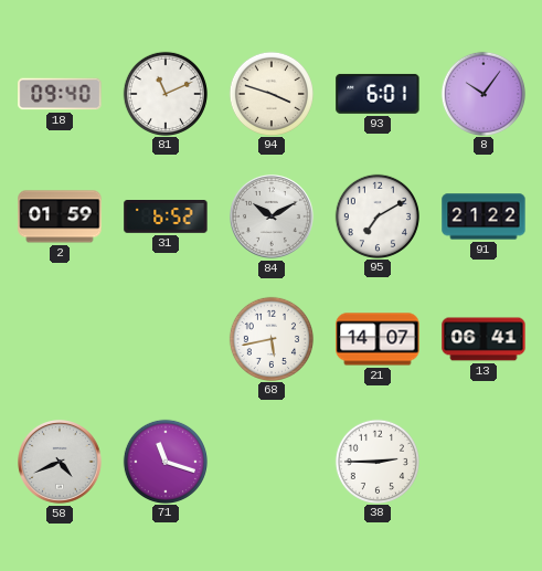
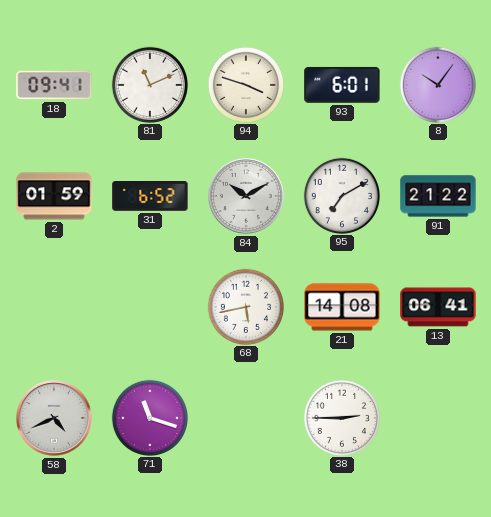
18: 09:40 -> 09:41
21: 14:07 -> 14:08
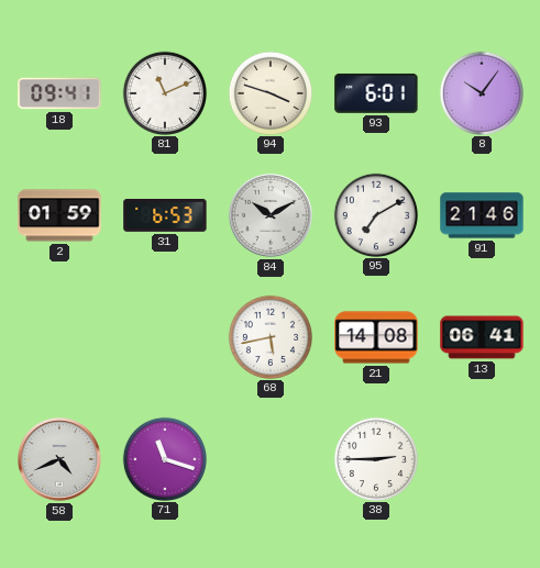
31: 6:52 -> 6:53
91: 21:22 -> 21:46
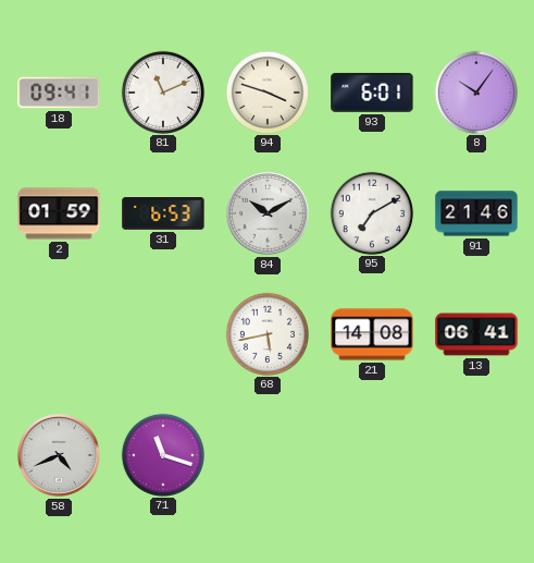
38: 2:45 -> none
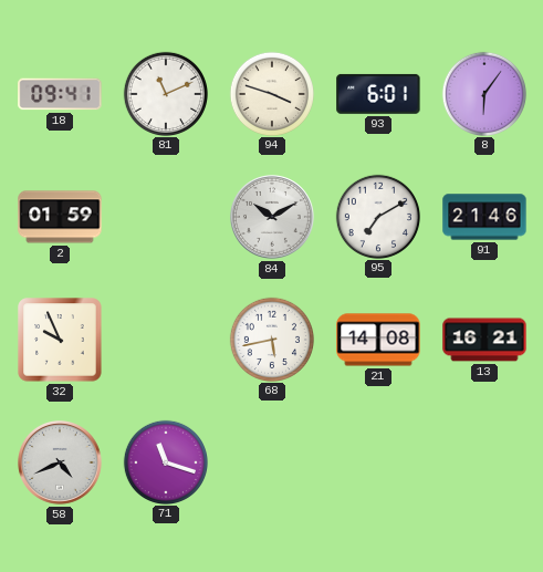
8: 10:06 -> 6:06
31: 6:53 -> none
32: none -> 9:56
13: 06:41 -> 16:21
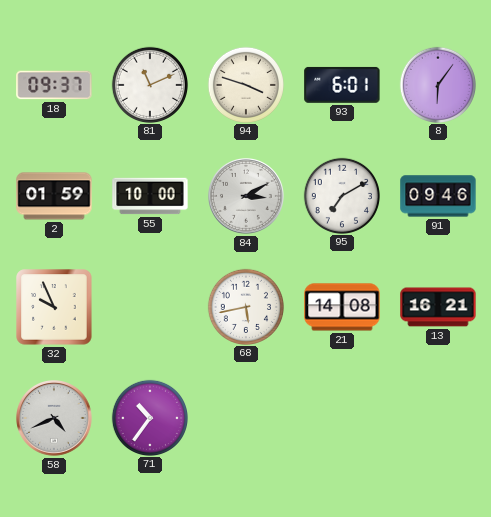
18: 09:41 -> 09:37
55: none -> 10:00
84: 10:10 -> 3:10
91: 21:46 -> 09:46
71: 11:18 -> 10:36
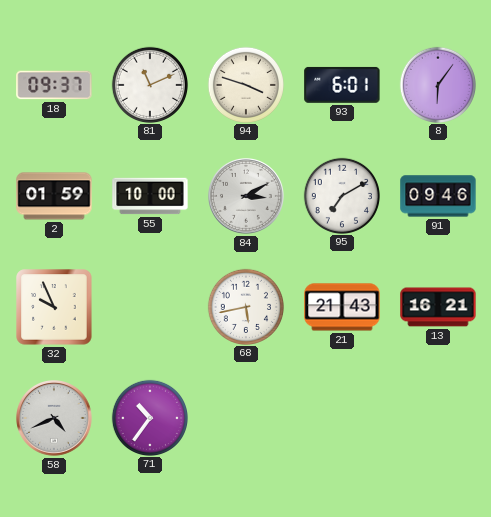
21: 14:08 -> 21:43
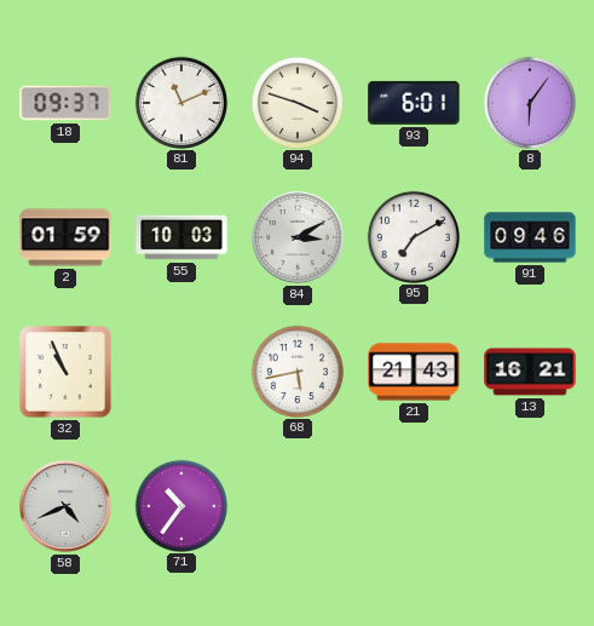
55: 10:00 -> 10:03
32: 9:56 -> 10:56
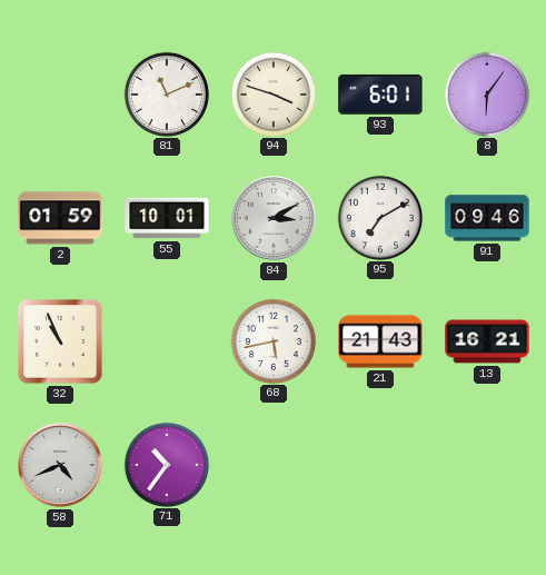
18: 09:37 -> none
55: 10:03 -> 10:01
